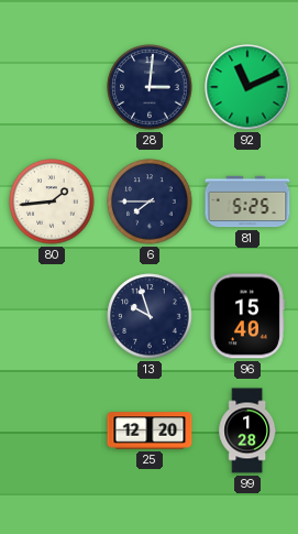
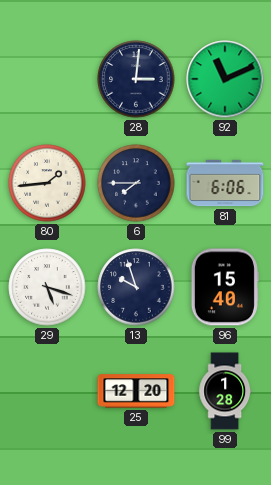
81: 5:25 -> 6:06
29: none -> 5:18
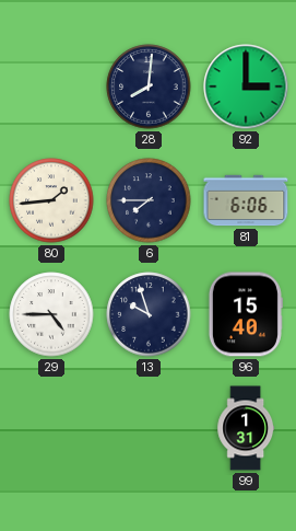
28: 3:01 -> 8:01
92: 11:11 -> 3:00
29: 5:18 -> 4:45
25: 12:20 -> none
99: 1:28 -> 1:31
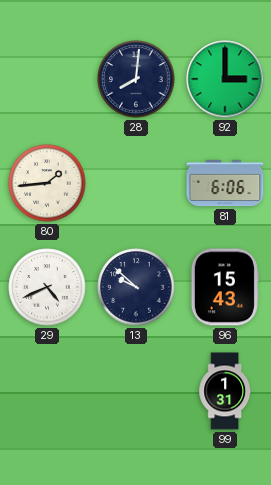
6: 7:45 -> none
29: 4:45 -> 4:41
13: 9:57 -> 9:52
96: 15:40 -> 15:43
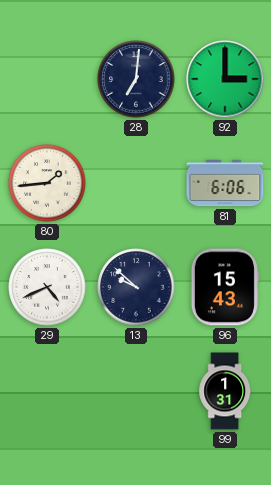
28: 8:01 -> 7:01
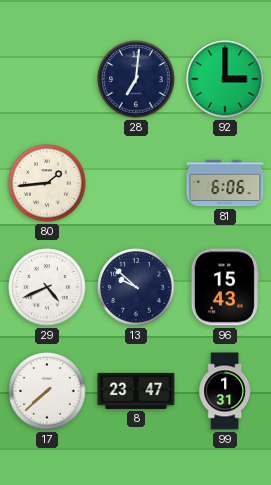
17: none -> 7:38
8: none -> 23:47
